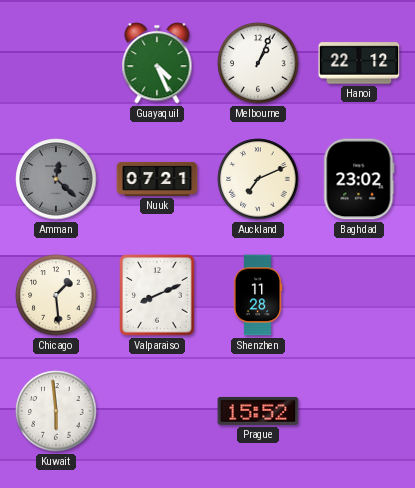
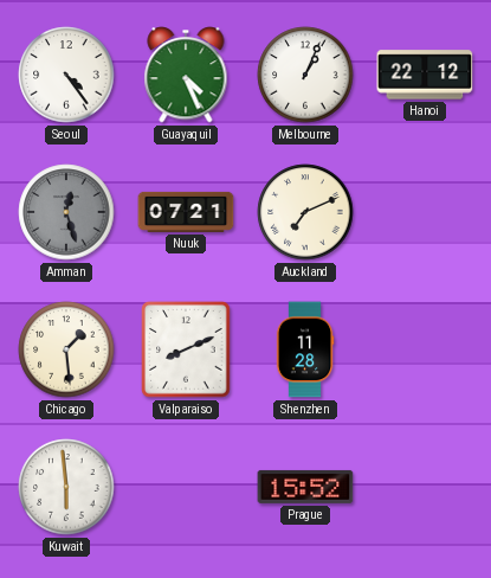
Seoul: none -> 4:24
Amman: 12:22 -> 12:27
Baghdad: 23:02 -> none
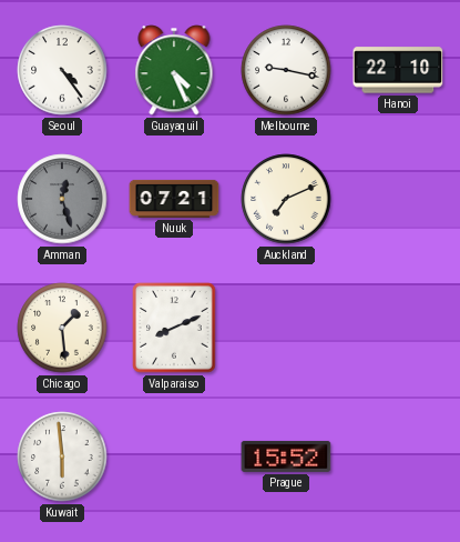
Melbourne: 1:04 -> 9:17
Hanoi: 22:12 -> 22:10
Shenzhen: 11:28 -> none
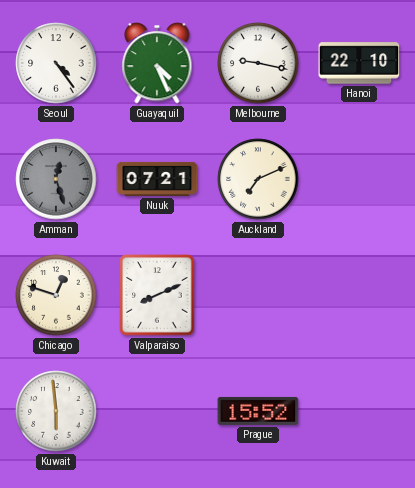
Chicago: 1:29 -> 12:48
